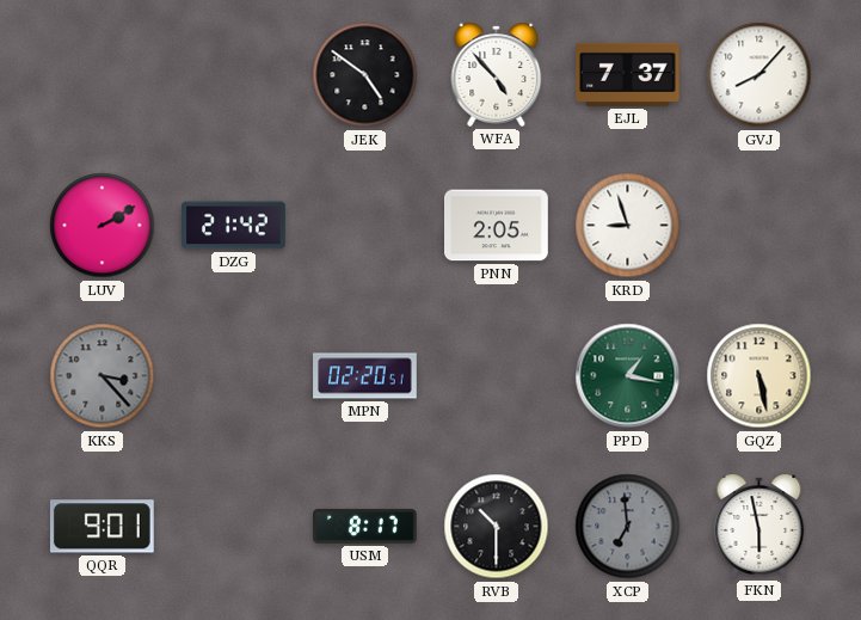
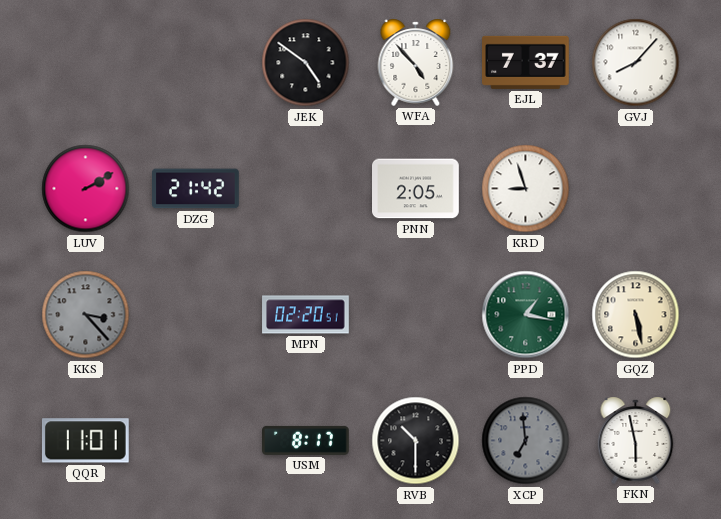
QQR: 9:01 -> 11:01
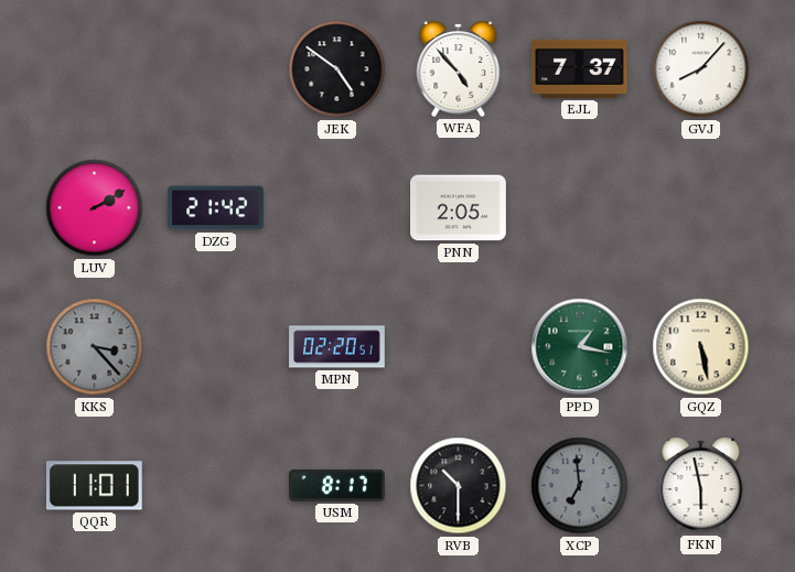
KRD: 8:57 -> none
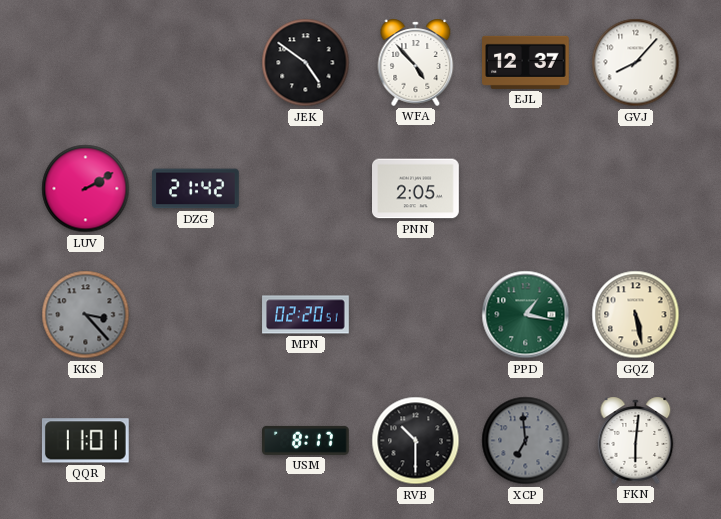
EJL: 7:37 -> 12:37
FKN: 5:58 -> 6:01
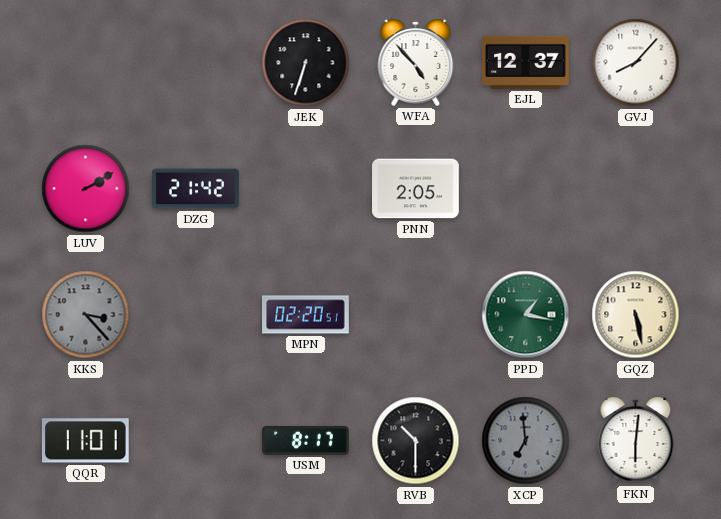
JEK: 4:51 -> 6:33
